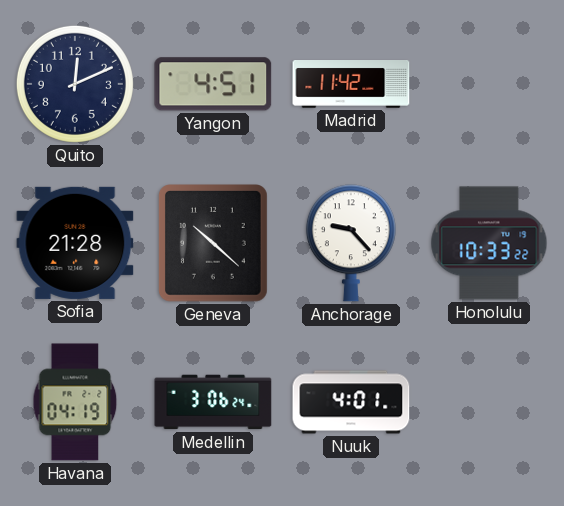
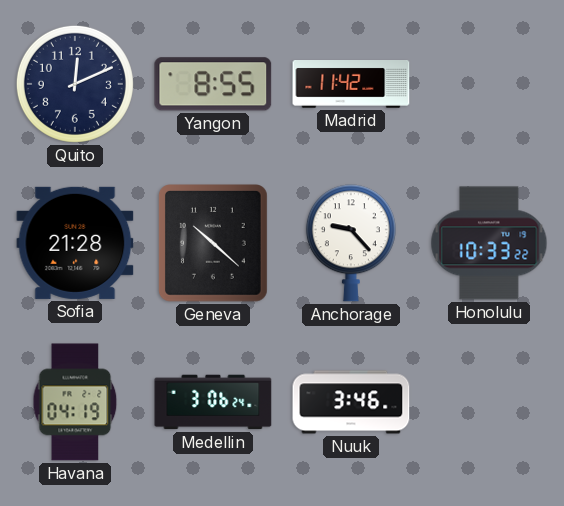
Yangon: 4:51 -> 8:55
Nuuk: 4:01 -> 3:46
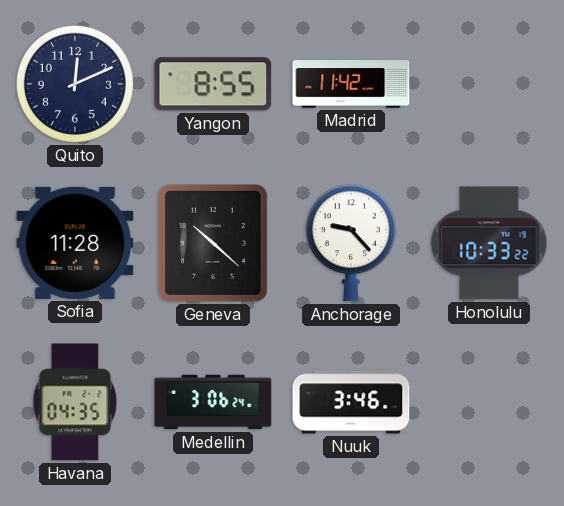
Sofia: 21:28 -> 11:28
Havana: 04:19 -> 04:35
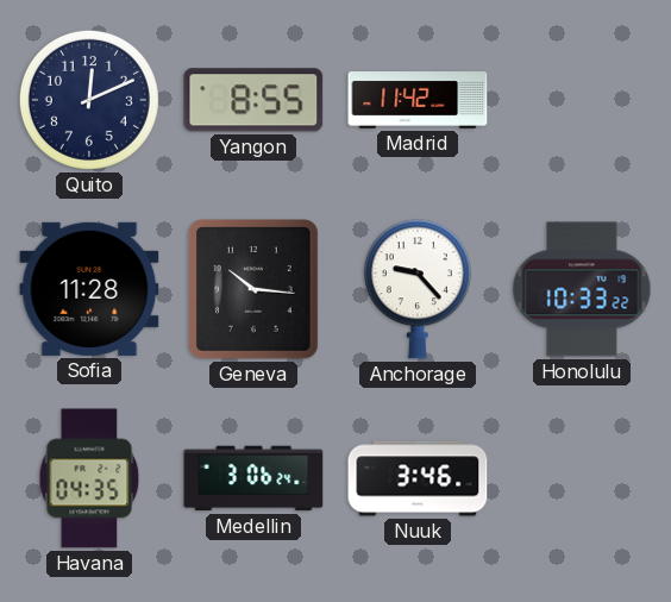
Geneva: 10:22 -> 10:16
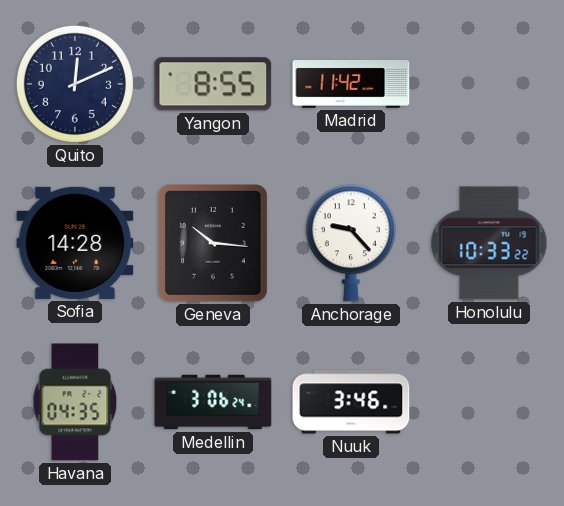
Sofia: 11:28 -> 14:28
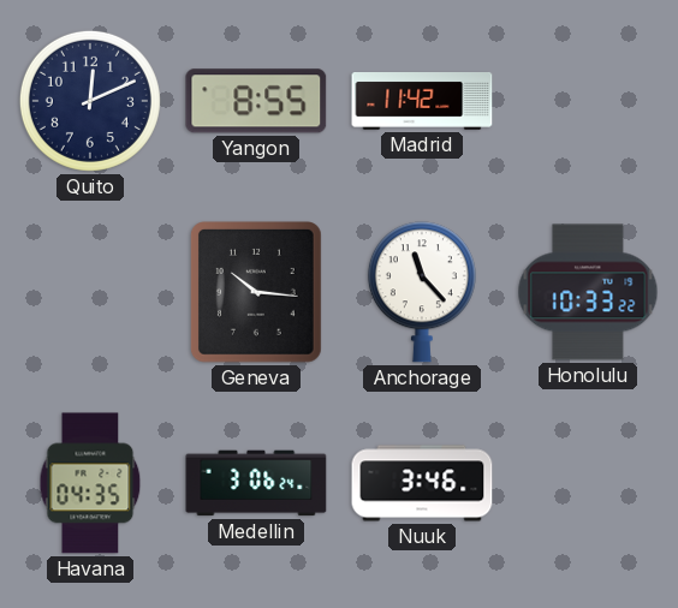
Sofia: 14:28 -> none
Anchorage: 9:23 -> 11:23
